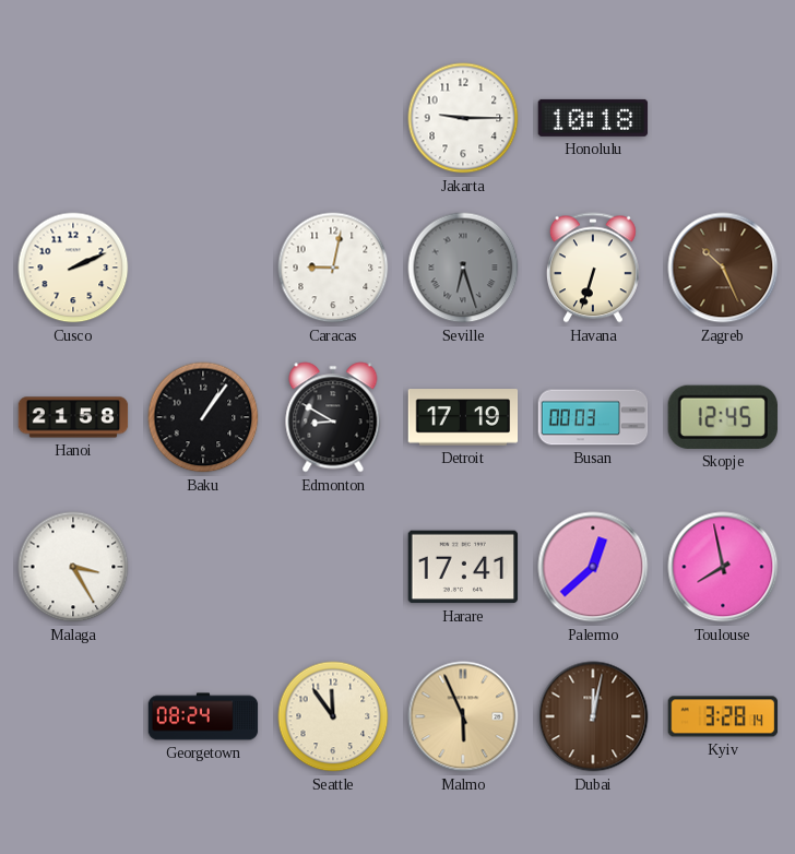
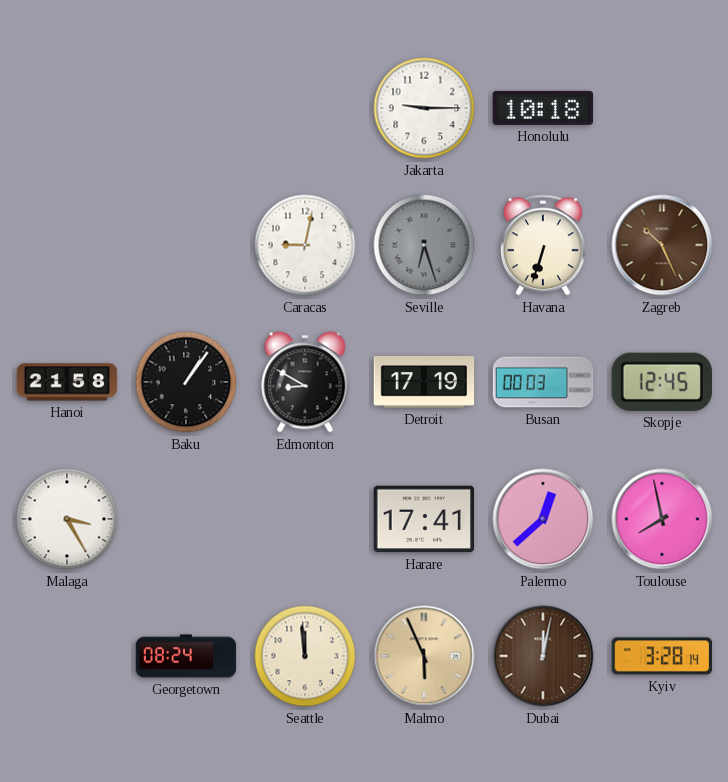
Cusco: 2:11 -> none
Seattle: 11:54 -> 11:59
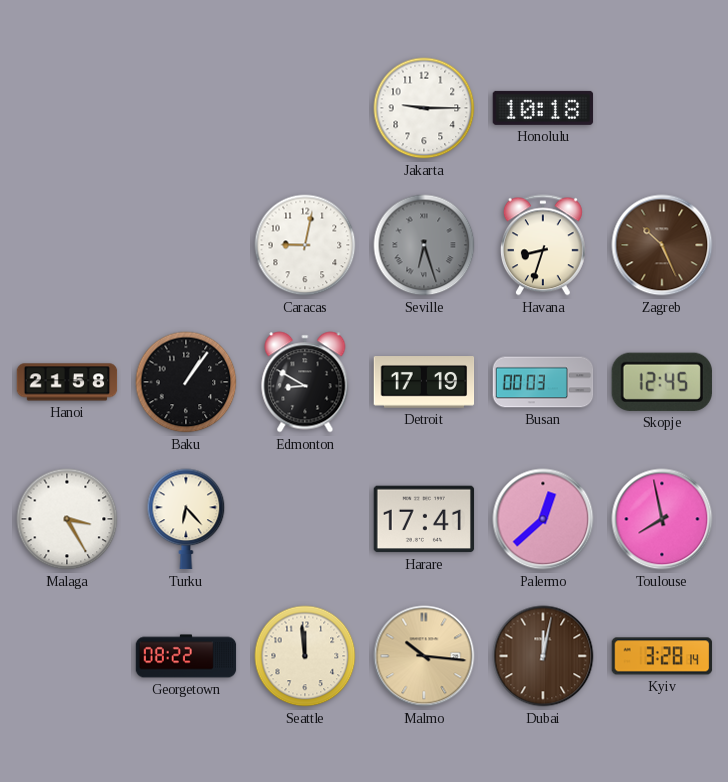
Havana: 6:33 -> 8:33
Turku: none -> 6:23
Georgetown: 08:24 -> 08:22
Malmo: 5:56 -> 10:16
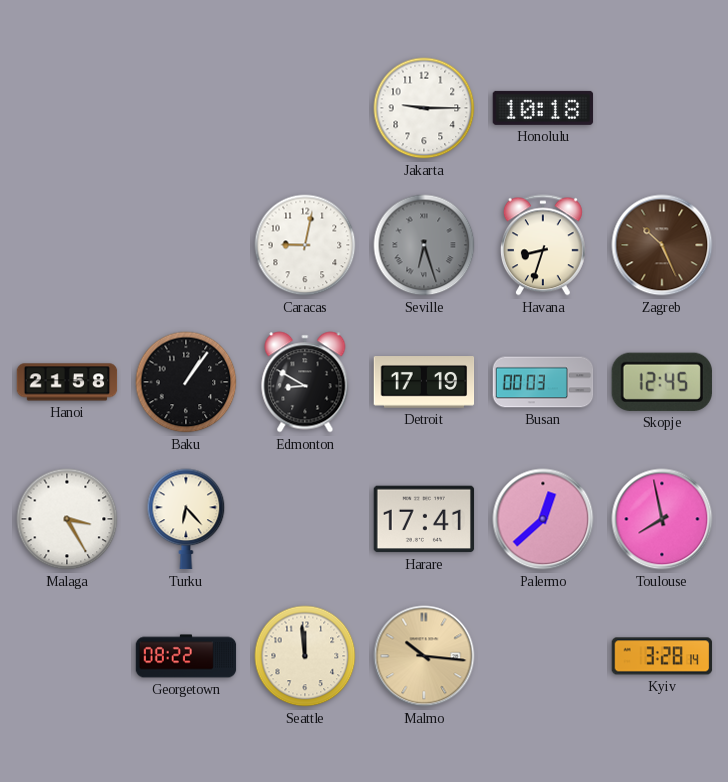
Dubai: 12:02 -> none
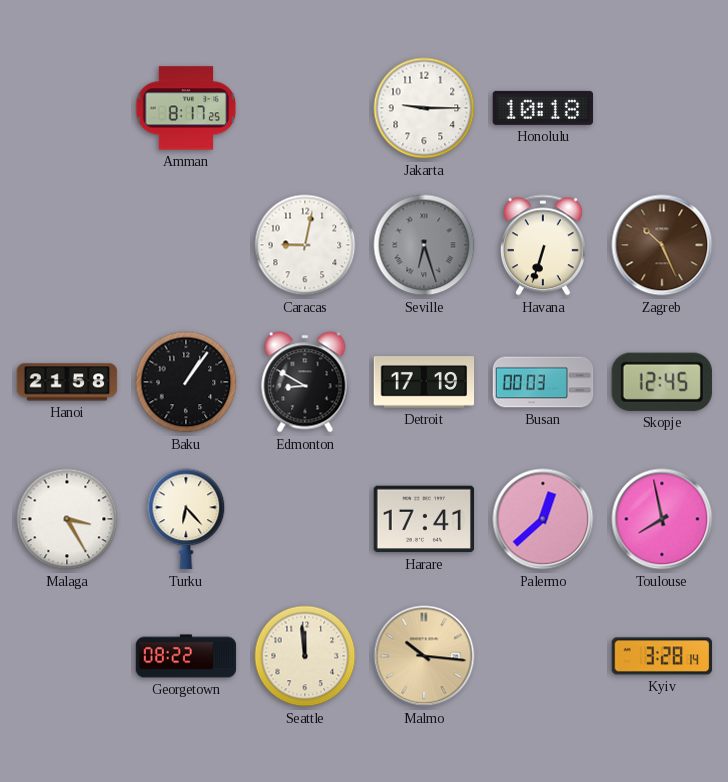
Amman: none -> 8:17
Havana: 8:33 -> 6:33
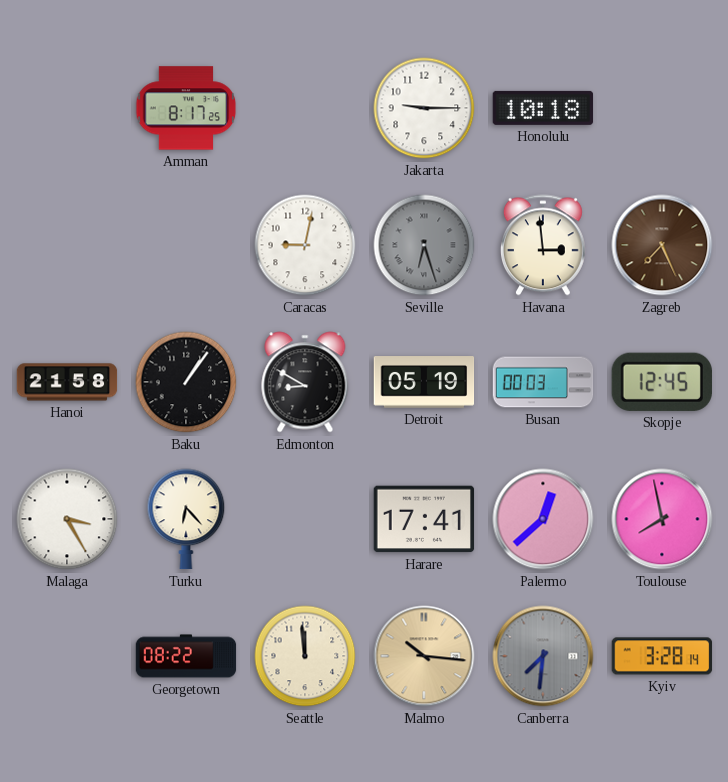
Havana: 6:33 -> 2:59
Zagreb: 10:26 -> 7:26
Detroit: 17:19 -> 05:19
Canberra: none -> 7:31
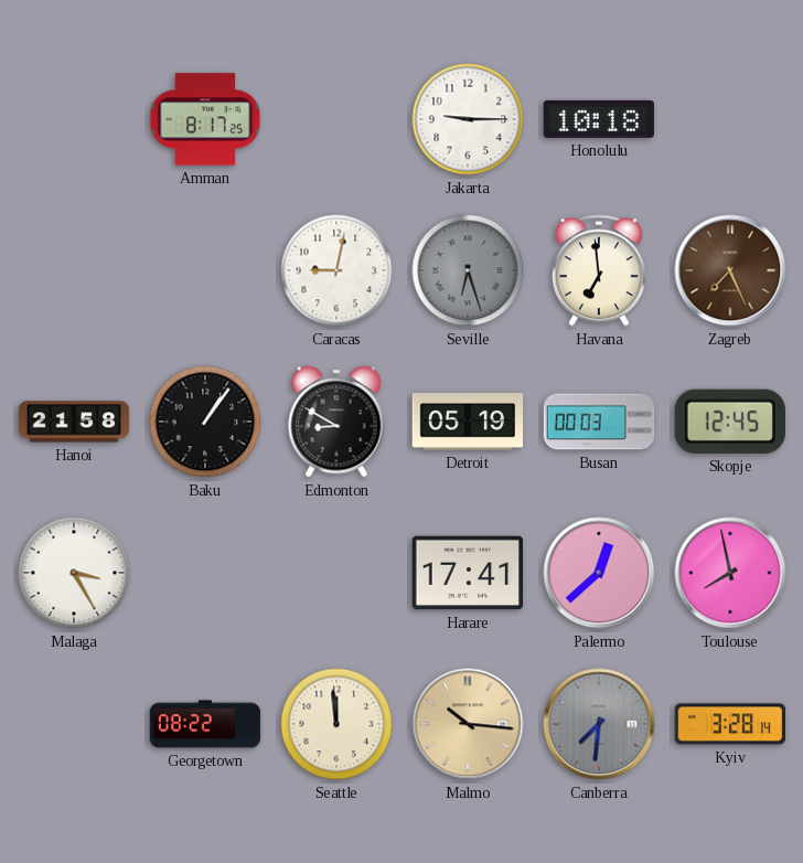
Havana: 2:59 -> 6:59
Turku: 6:23 -> none
